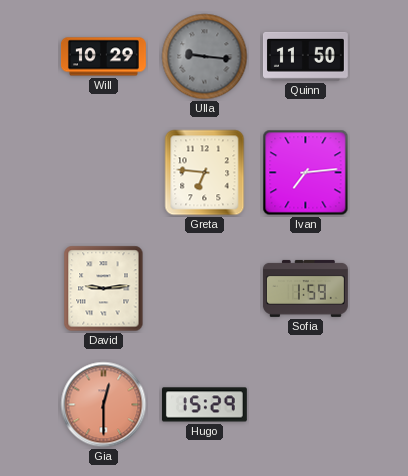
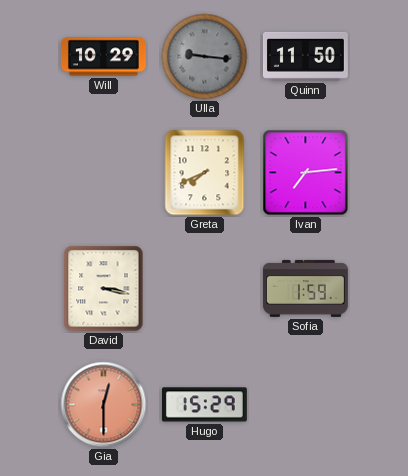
Greta: 6:46 -> 7:41
David: 9:14 -> 3:17
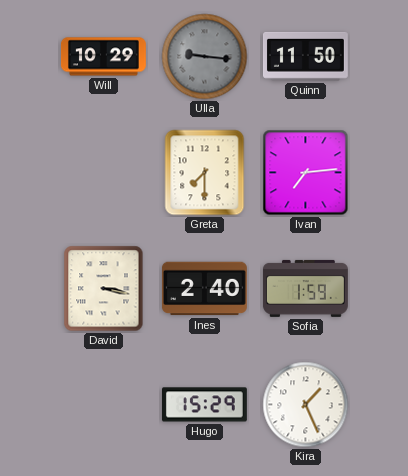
Greta: 7:41 -> 7:30
Ines: none -> 2:40
Gia: 12:30 -> none
Kira: none -> 1:26
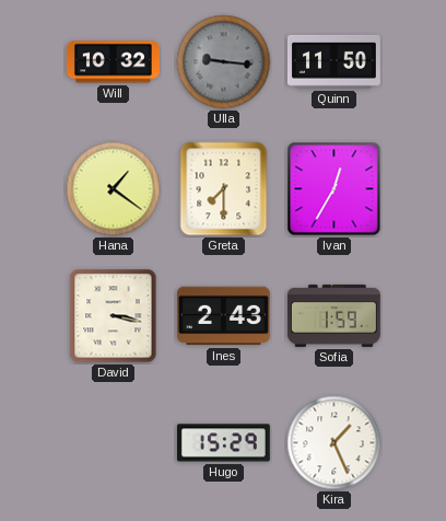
Will: 10:29 -> 10:32
Hana: none -> 1:21
Ivan: 7:14 -> 12:35
Ines: 2:40 -> 2:43
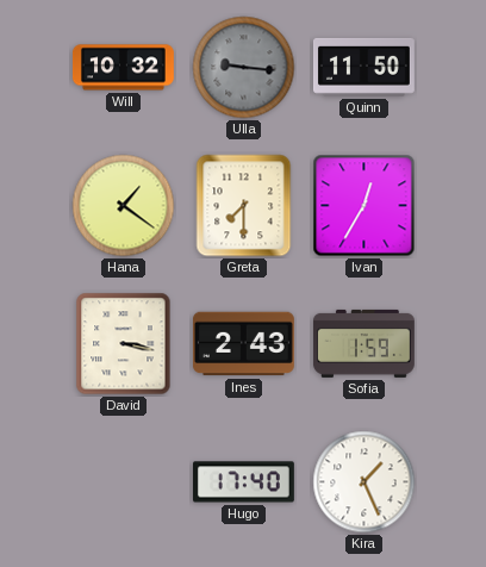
Hugo: 15:29 -> 17:40
